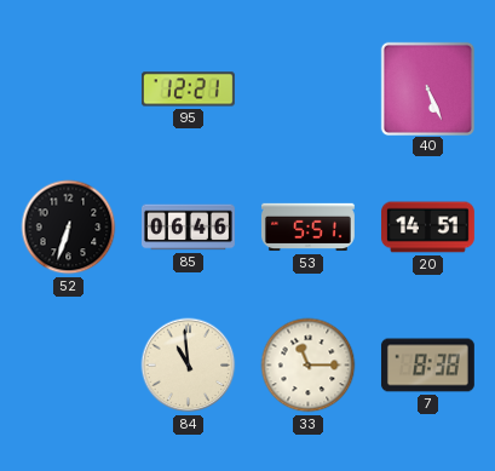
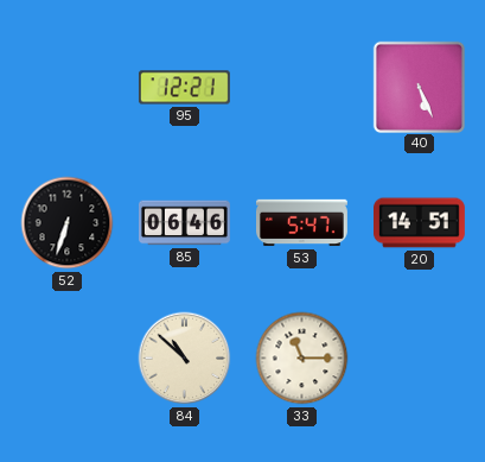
53: 5:51 -> 5:47
84: 10:59 -> 10:52
7: 8:38 -> none
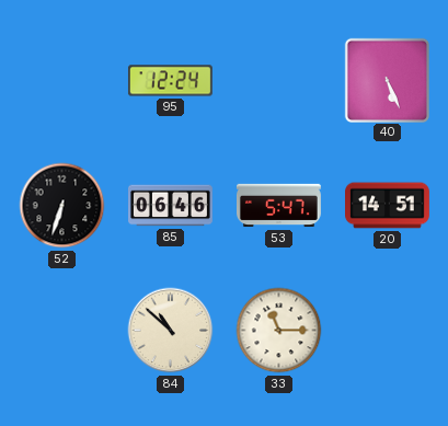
95: 12:21 -> 12:24
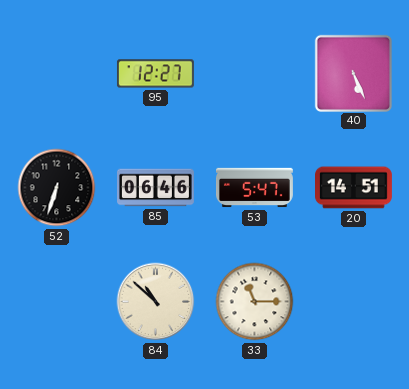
95: 12:24 -> 12:27
